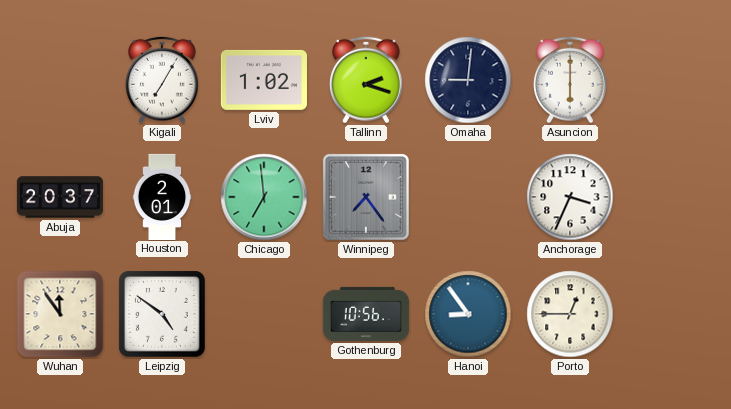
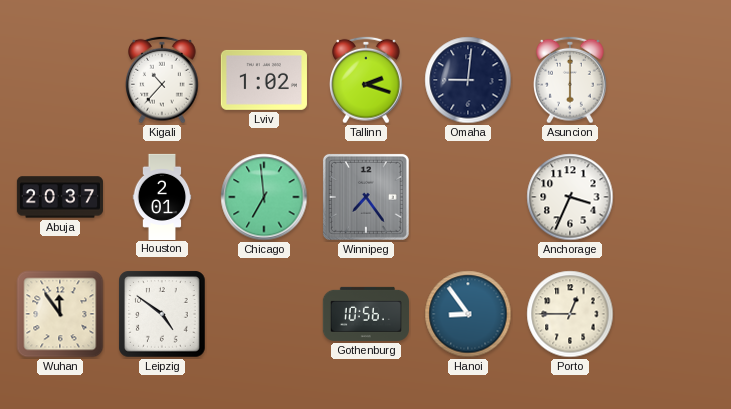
Kigali: 7:05 -> 10:37
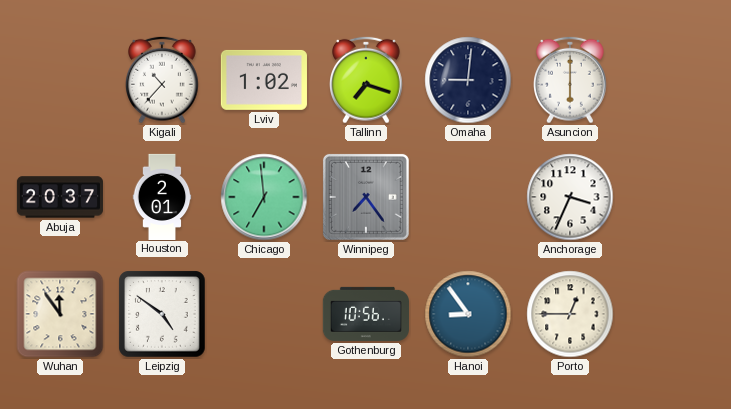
Tallinn: 2:18 -> 7:18
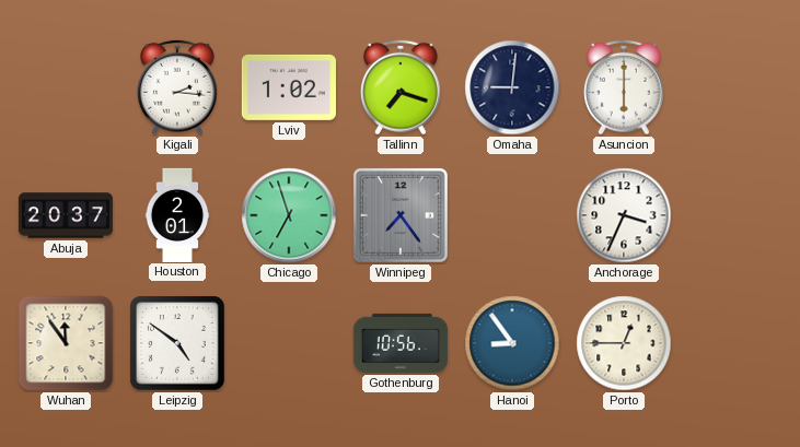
Kigali: 10:37 -> 2:16
Chicago: 6:59 -> 6:57
